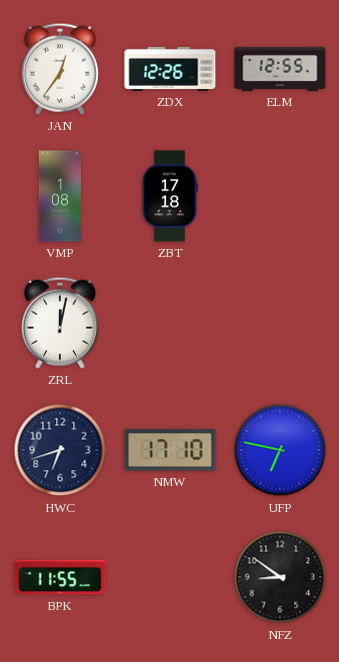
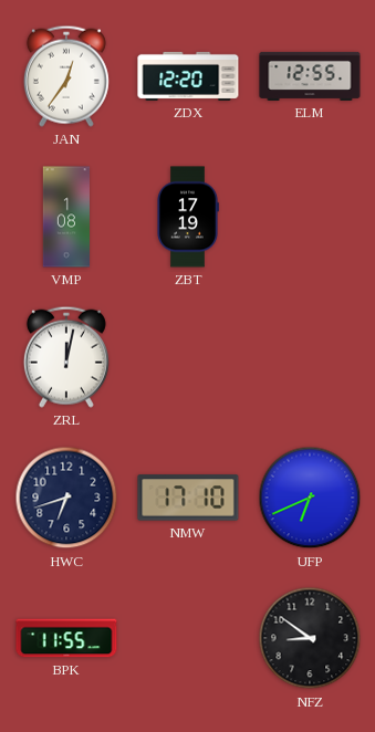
ZDX: 12:26 -> 12:20
ZBT: 17:18 -> 17:19
UFP: 6:47 -> 6:41
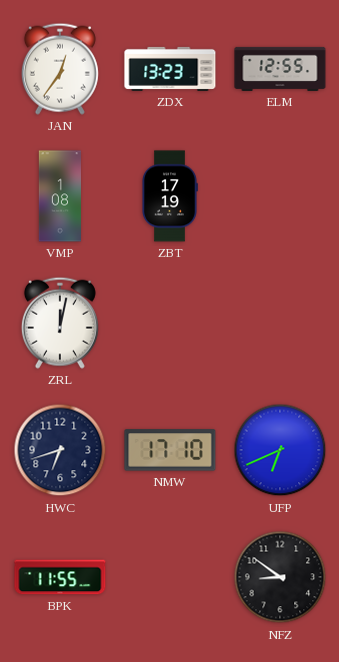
ZDX: 12:20 -> 13:23
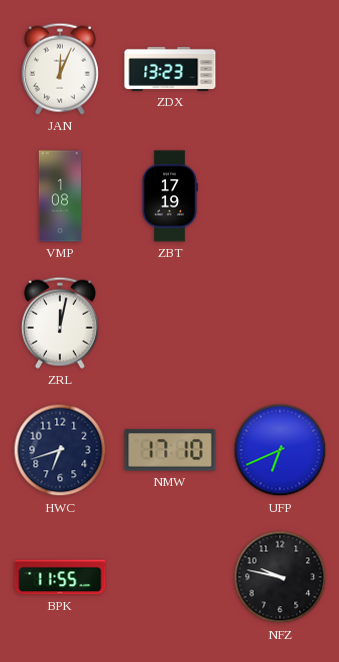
JAN: 12:36 -> 12:04
ELM: 12:55 -> none
NFZ: 8:51 -> 9:47
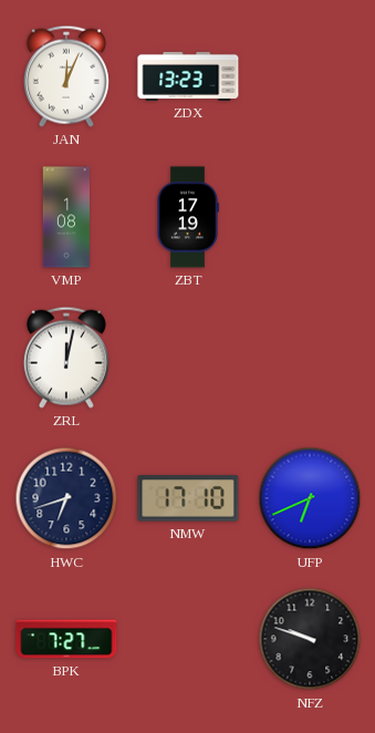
BPK: 11:55 -> 7:27
NFZ: 9:47 -> 9:48
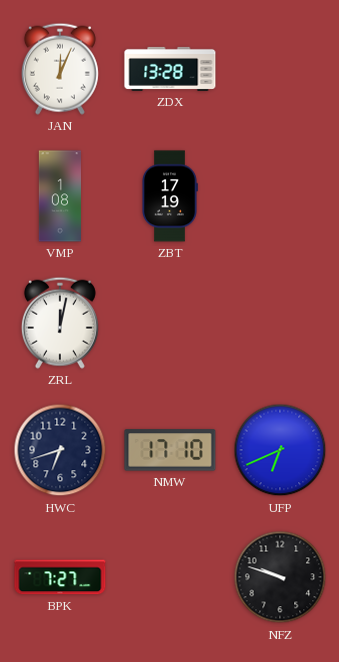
ZDX: 13:23 -> 13:28
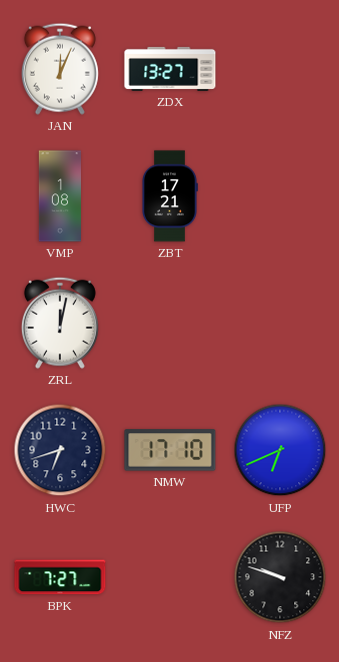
ZDX: 13:28 -> 13:27
ZBT: 17:19 -> 17:21
